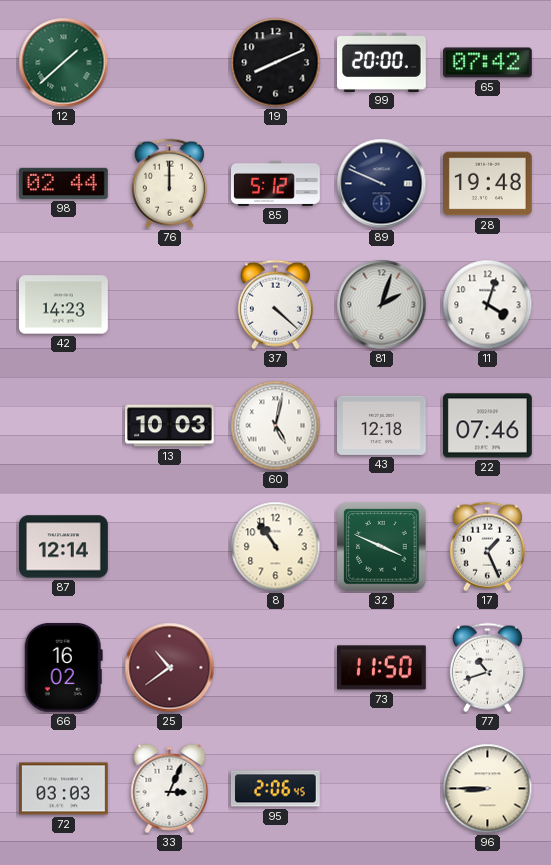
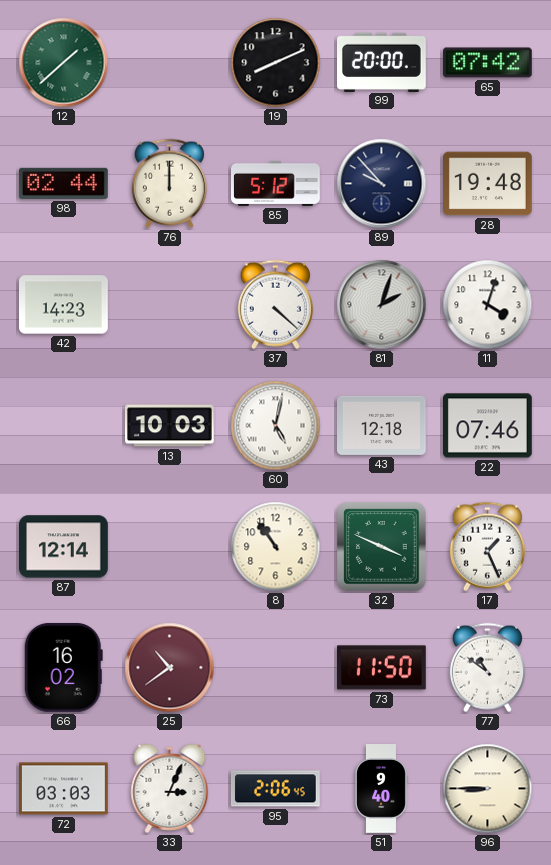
89: 9:49 -> 9:53
77: 10:42 -> 10:51
51: none -> 9:40
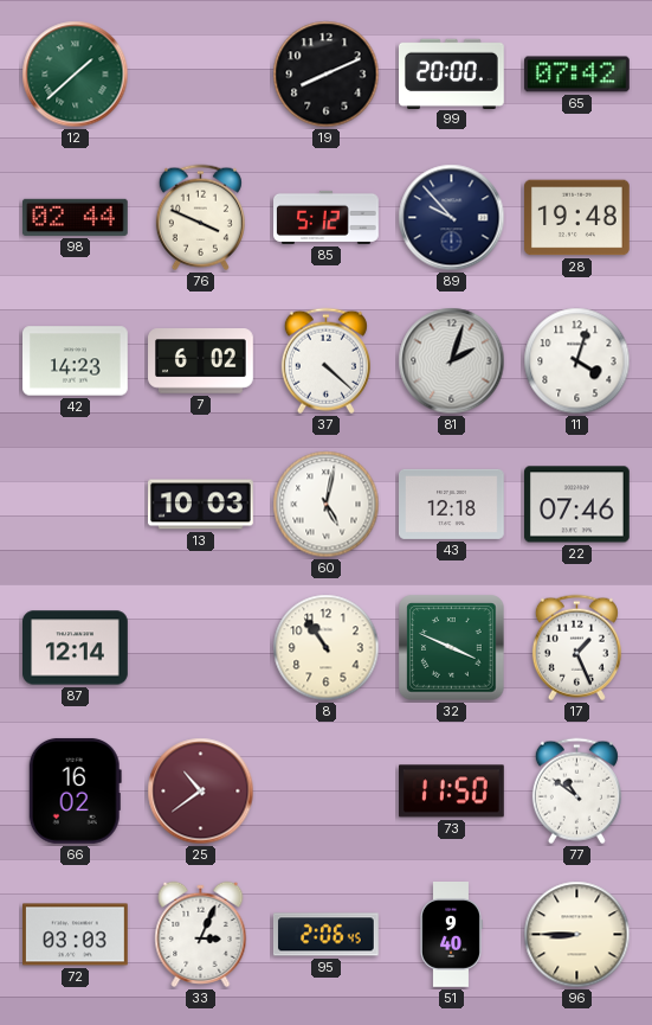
76: 12:00 -> 3:49
7: none -> 6:02
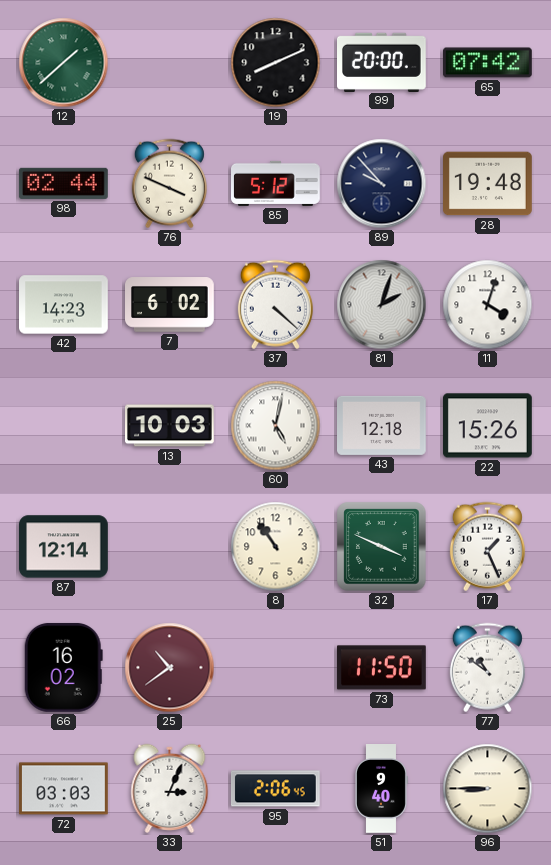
22: 07:46 -> 15:26
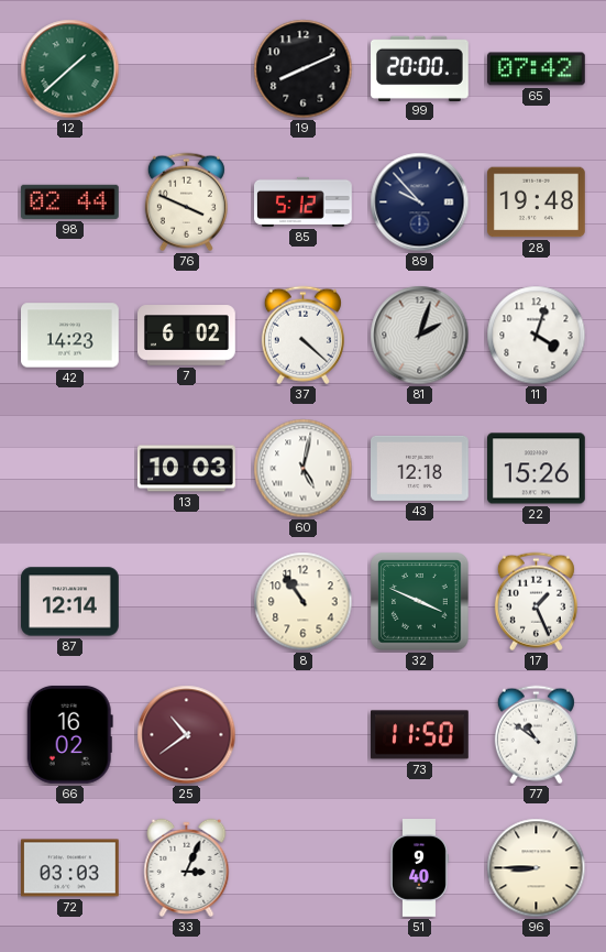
95: 2:06 -> none
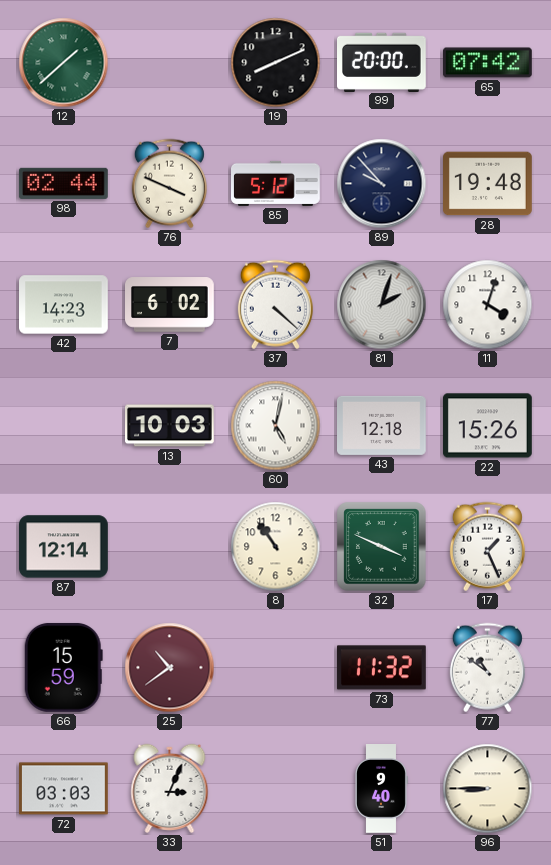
66: 16:02 -> 15:59
73: 11:50 -> 11:32
